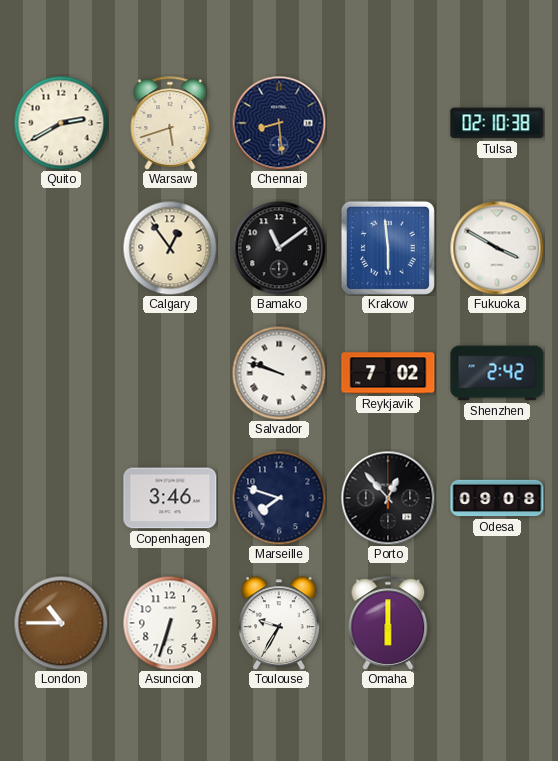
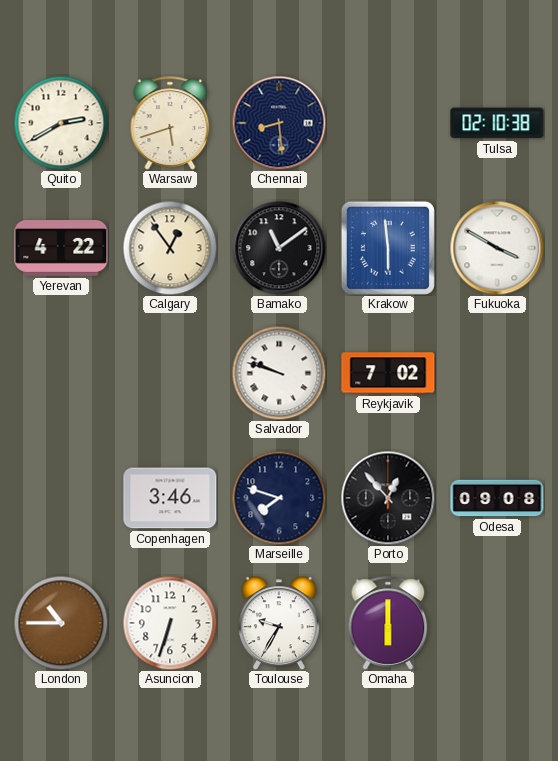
Yerevan: none -> 4:22
Shenzhen: 2:42 -> none
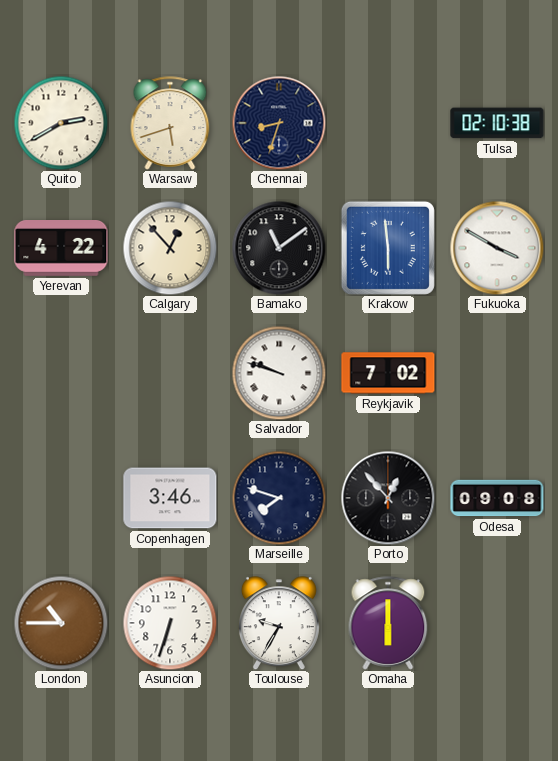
Chennai: 8:29 -> 8:33
Calgary: 12:54 -> 12:53
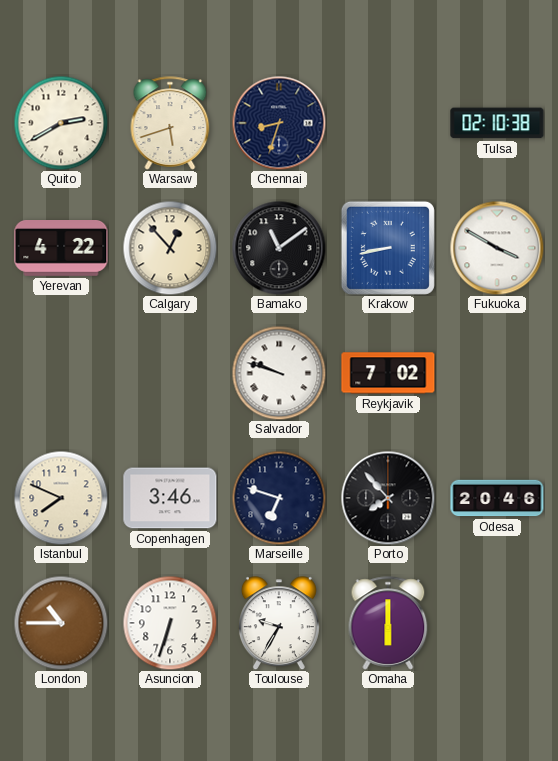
Krakow: 5:59 -> 8:43
Istanbul: none -> 7:49
Marseille: 7:48 -> 6:48
Porto: 12:53 -> 7:53
Odesa: 09:08 -> 20:46
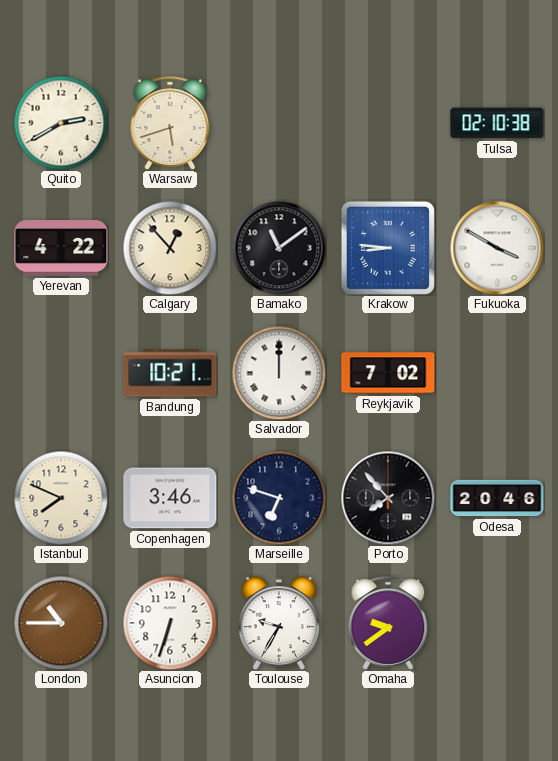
Chennai: 8:33 -> none
Krakow: 8:43 -> 8:46
Bandung: none -> 10:21
Salvador: 9:48 -> 12:00
Omaha: 6:00 -> 9:39
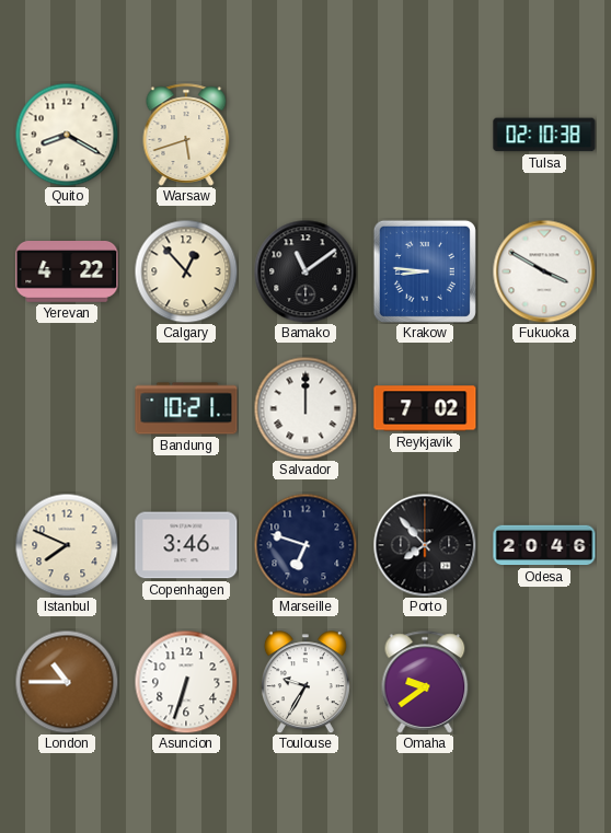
Quito: 2:40 -> 8:20
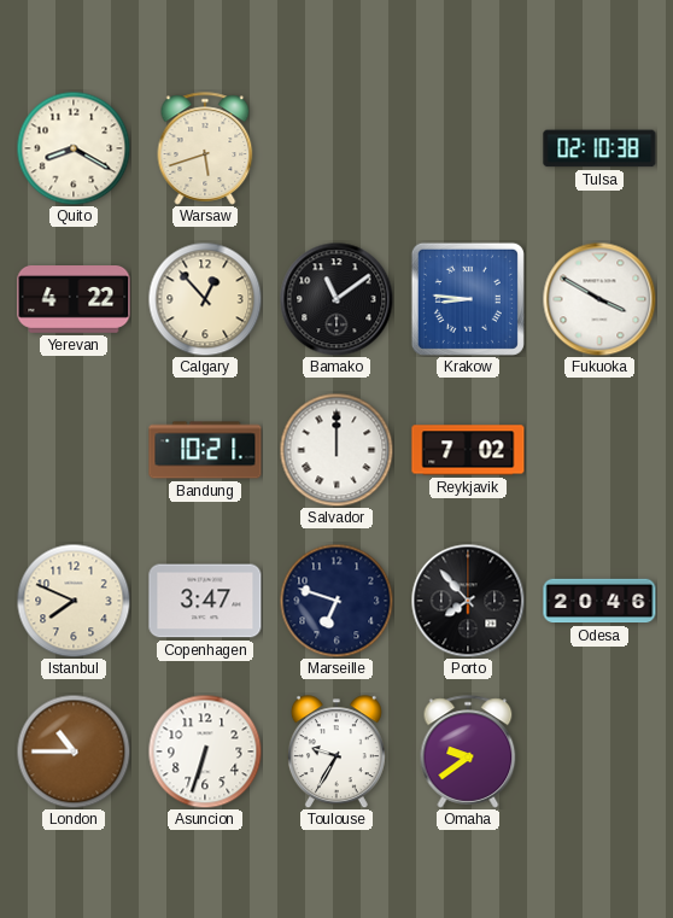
Copenhagen: 3:46 -> 3:47
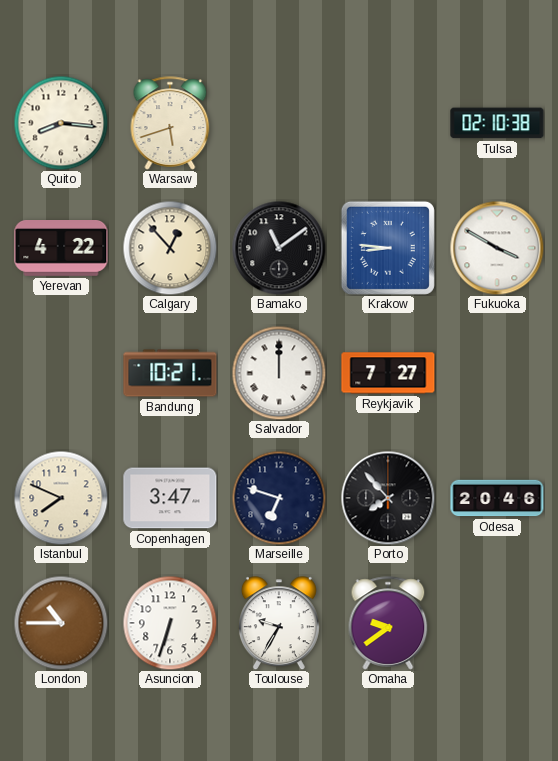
Quito: 8:20 -> 8:16
Reykjavik: 7:02 -> 7:27
